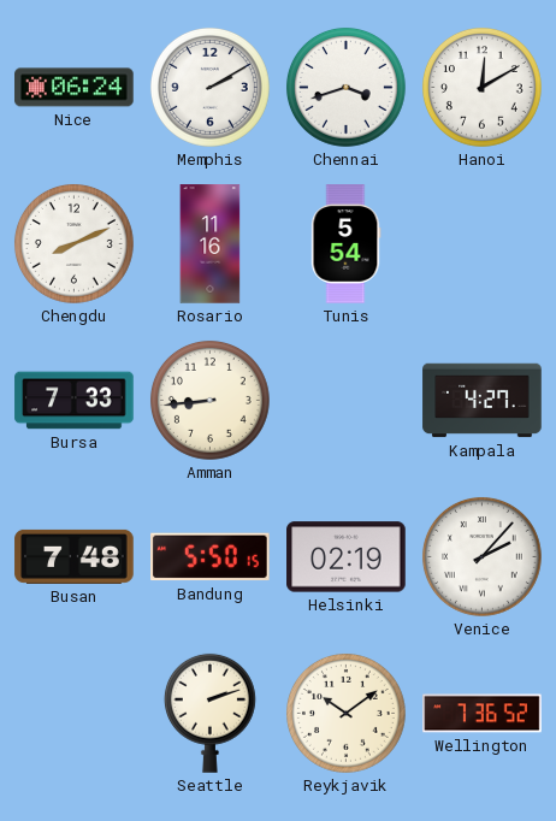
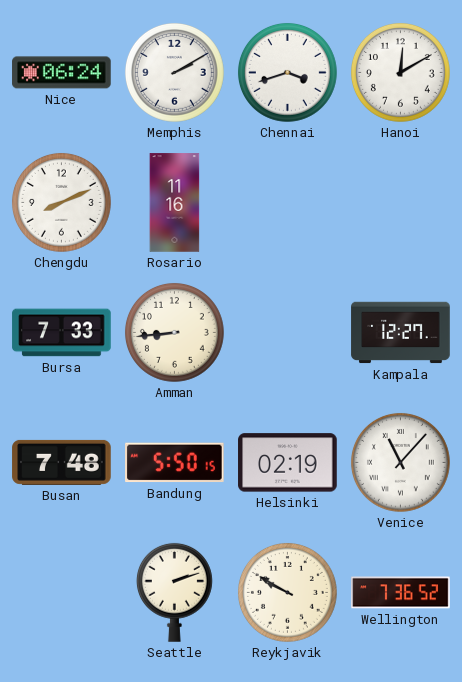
Tunis: 5:54 -> none
Kampala: 4:27 -> 12:27
Venice: 2:07 -> 11:07
Reykjavik: 10:09 -> 9:50
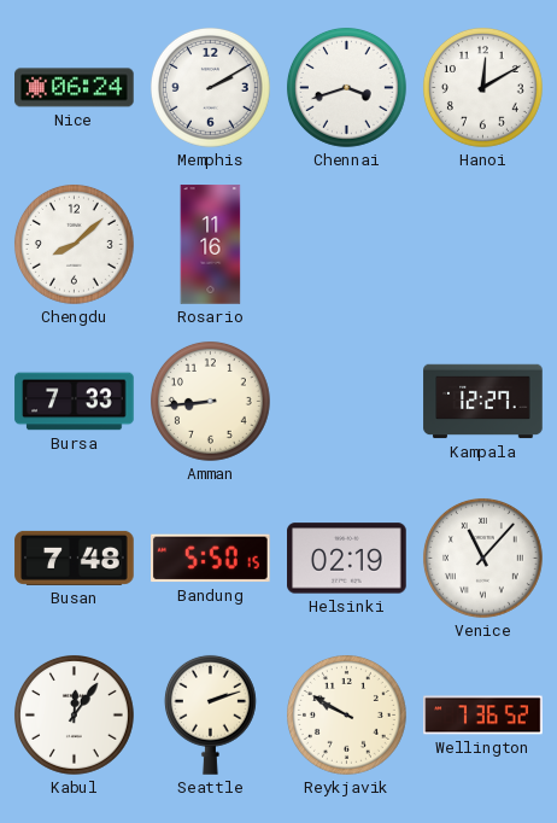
Chengdu: 8:11 -> 8:08
Kabul: none -> 12:06
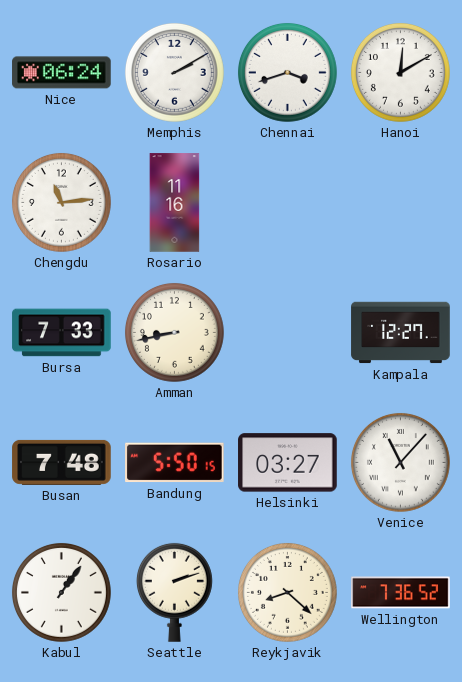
Chengdu: 8:08 -> 11:14
Amman: 8:44 -> 8:43
Helsinki: 02:19 -> 03:27
Kabul: 12:06 -> 1:06
Reykjavik: 9:50 -> 8:22
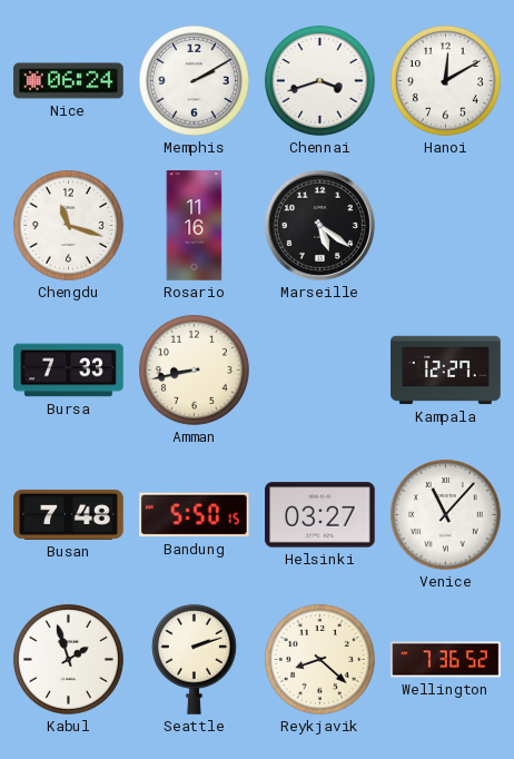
Chengdu: 11:14 -> 11:18
Marseille: none -> 5:21
Kabul: 1:06 -> 1:57
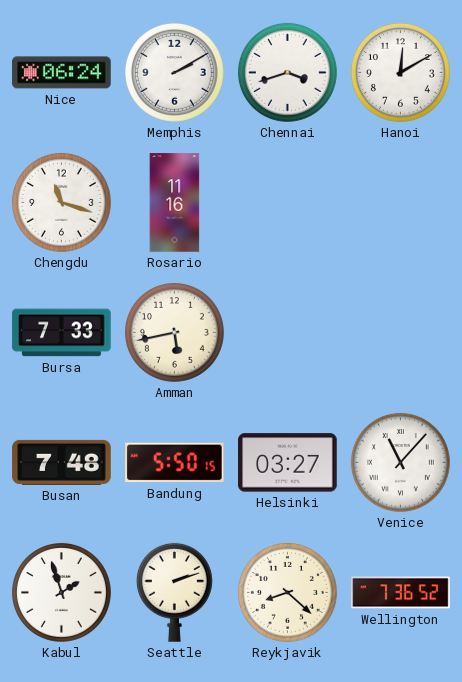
Marseille: 5:21 -> none
Amman: 8:43 -> 5:43
Kampala: 12:27 -> none
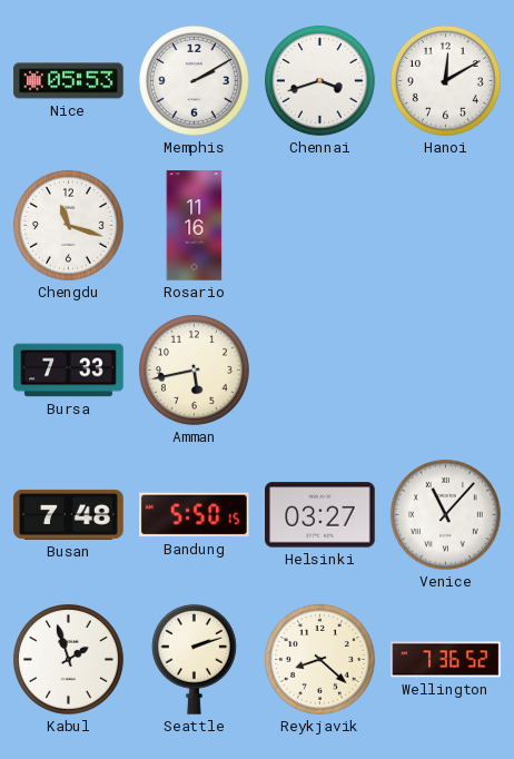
Nice: 06:24 -> 05:53
